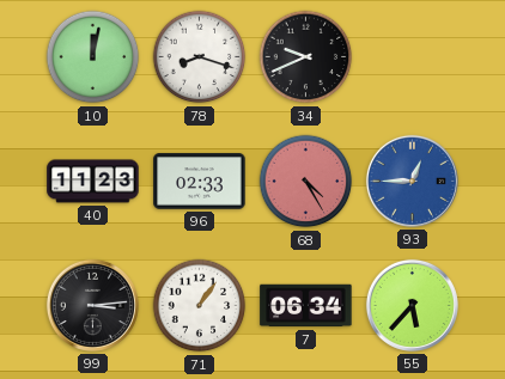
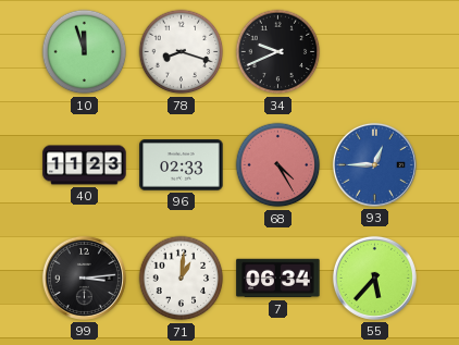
10: 12:02 -> 11:57
71: 1:06 -> 1:01
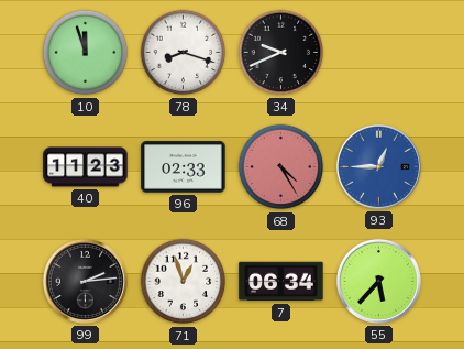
99: 3:14 -> 2:14
71: 1:01 -> 12:57
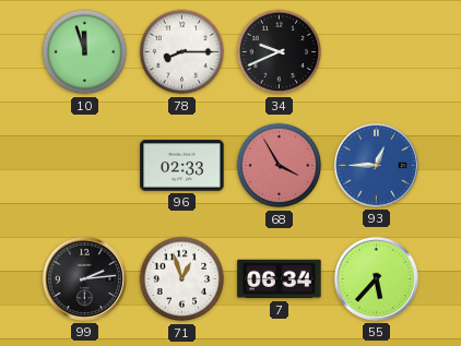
78: 8:18 -> 8:15
40: 11:23 -> none
68: 4:25 -> 3:55
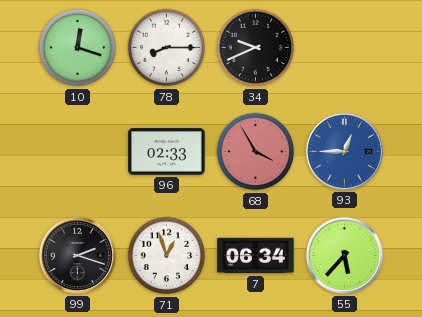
10: 11:57 -> 12:18
99: 2:14 -> 2:18
